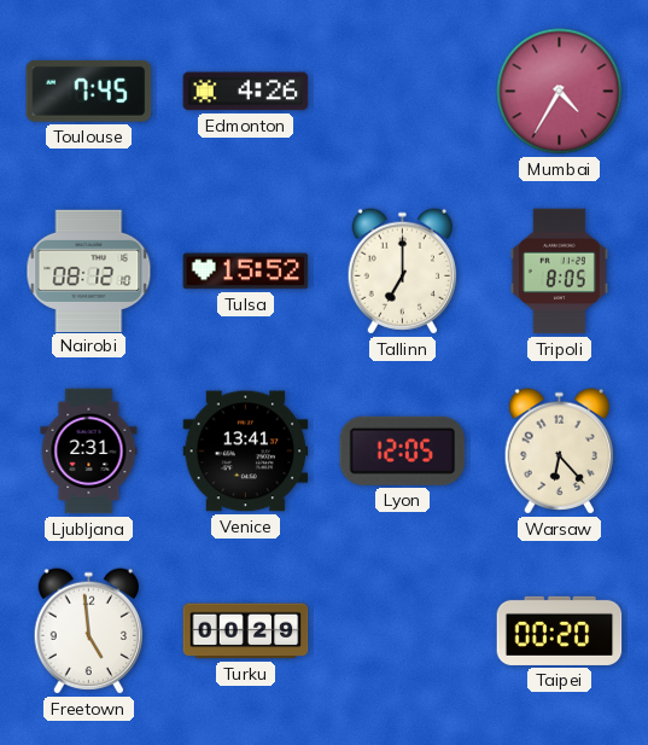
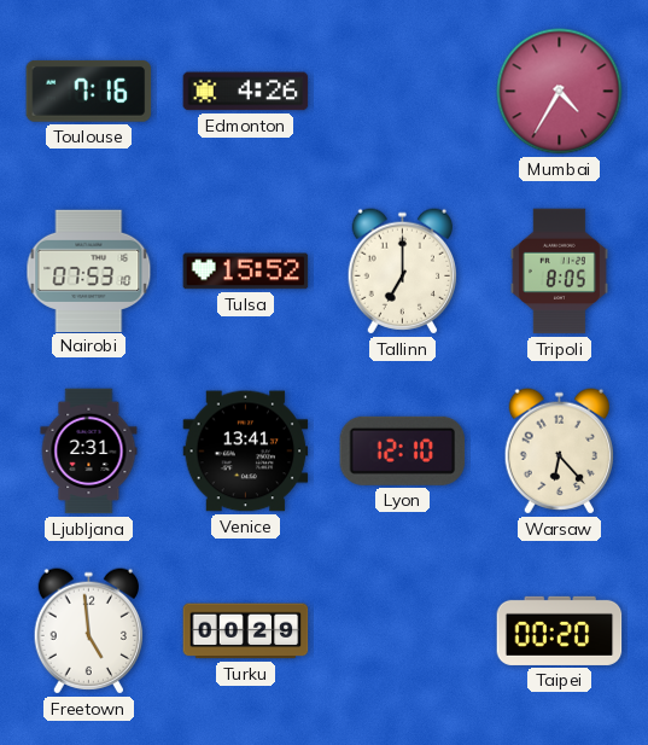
Toulouse: 7:45 -> 7:16
Nairobi: 08:12 -> 07:53
Lyon: 12:05 -> 12:10
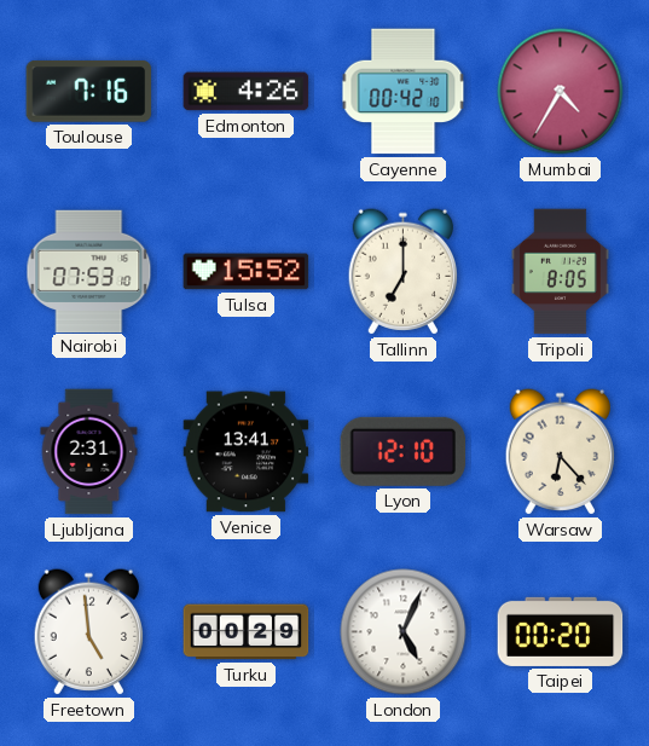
Cayenne: none -> 00:42
London: none -> 5:04
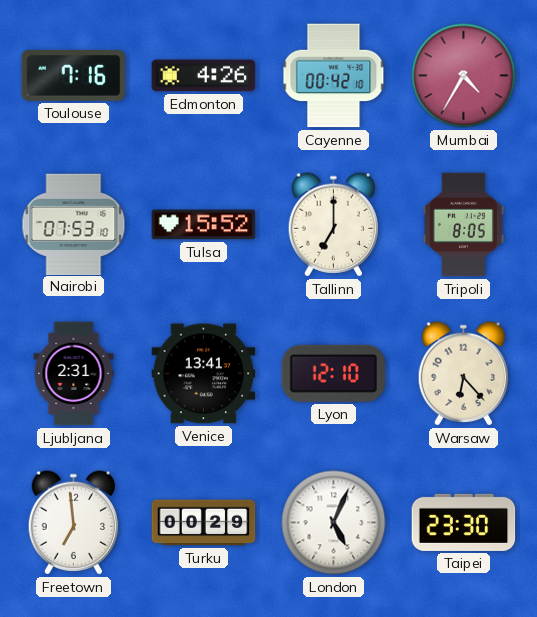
Freetown: 4:59 -> 6:59
Taipei: 00:20 -> 23:30
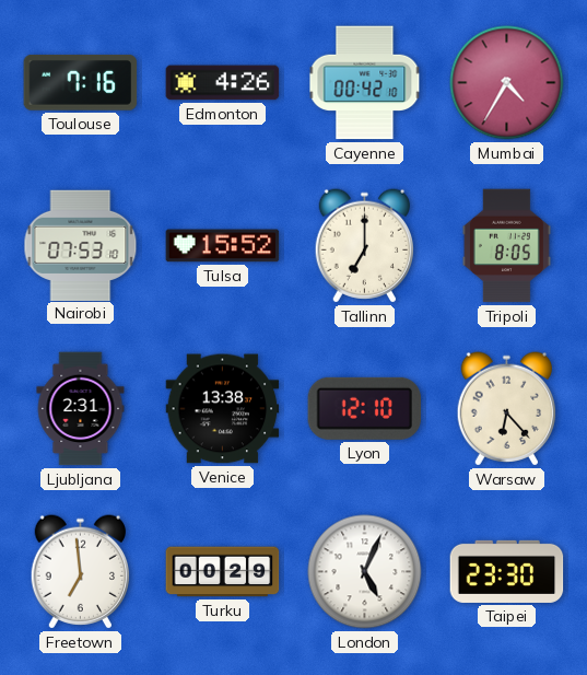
Venice: 13:41 -> 13:38
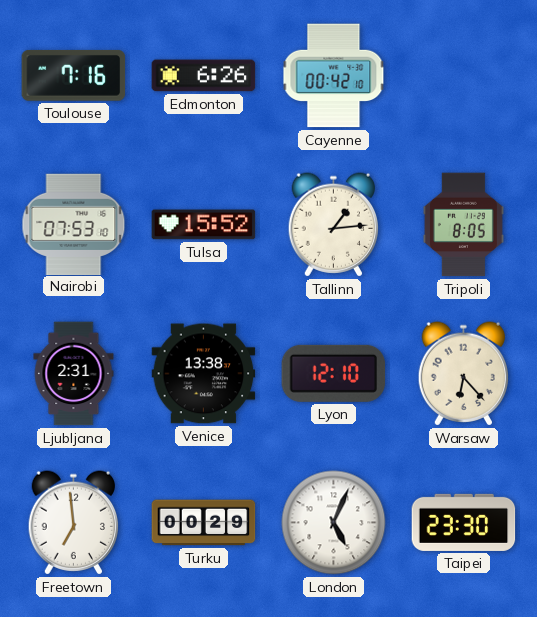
Edmonton: 4:26 -> 6:26
Mumbai: 4:35 -> none
Tallinn: 7:00 -> 1:14
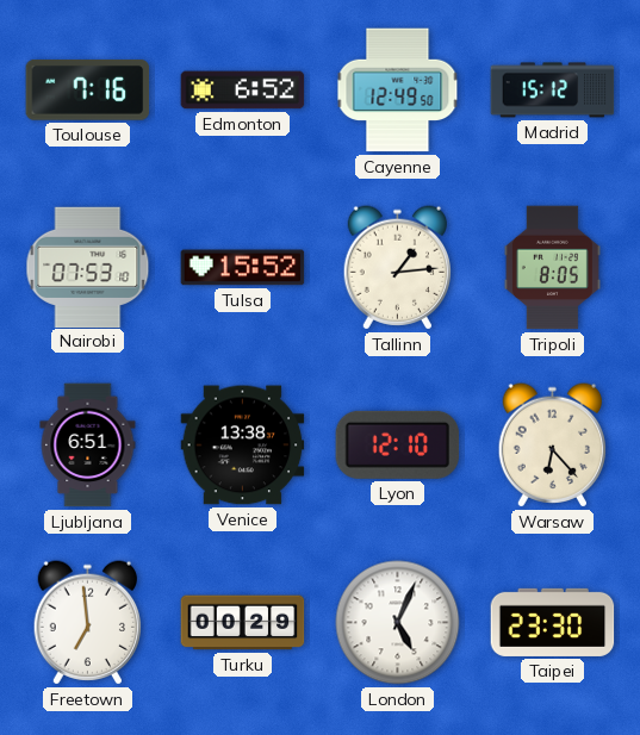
Edmonton: 6:26 -> 6:52
Cayenne: 00:42 -> 12:49
Madrid: none -> 15:12
Ljubljana: 2:31 -> 6:51
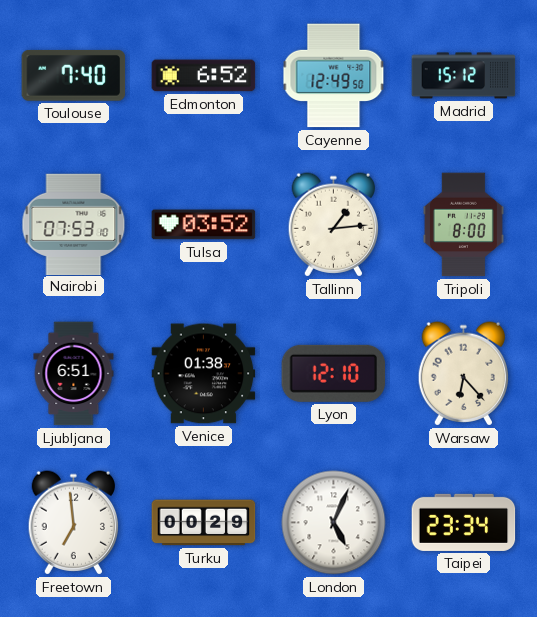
Toulouse: 7:16 -> 7:40
Tulsa: 15:52 -> 03:52
Tripoli: 8:05 -> 8:00
Venice: 13:38 -> 01:38
Taipei: 23:30 -> 23:34
